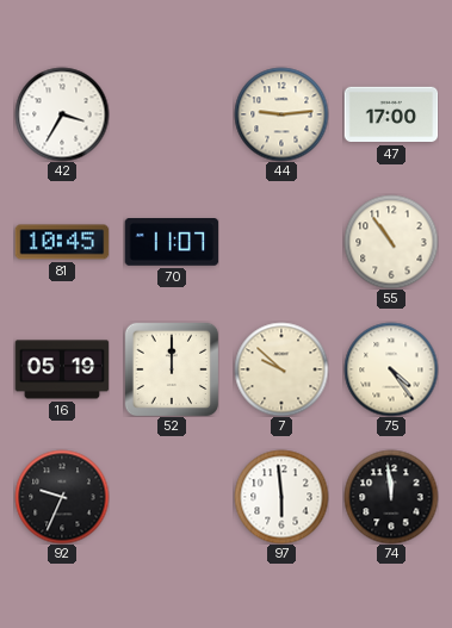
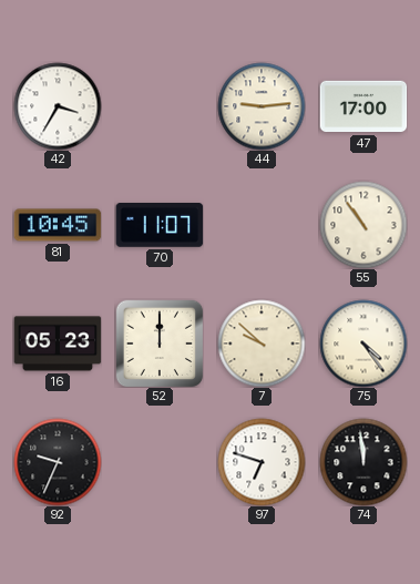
16: 05:19 -> 05:23
97: 5:59 -> 6:48
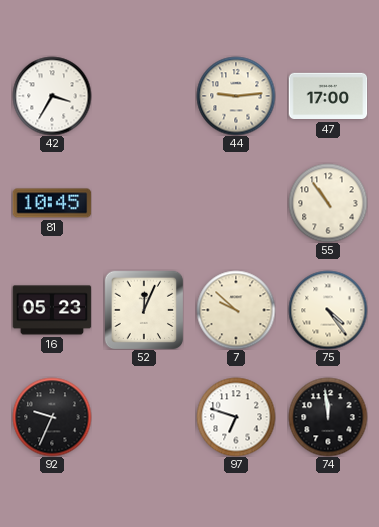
70: 11:07 -> none
52: 12:00 -> 12:04
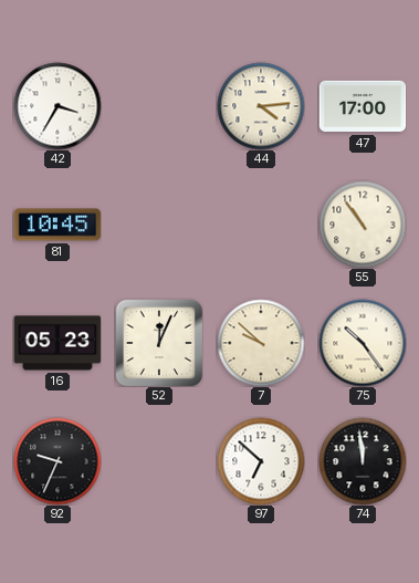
44: 9:14 -> 4:14
75: 4:24 -> 10:24
97: 6:48 -> 6:52
